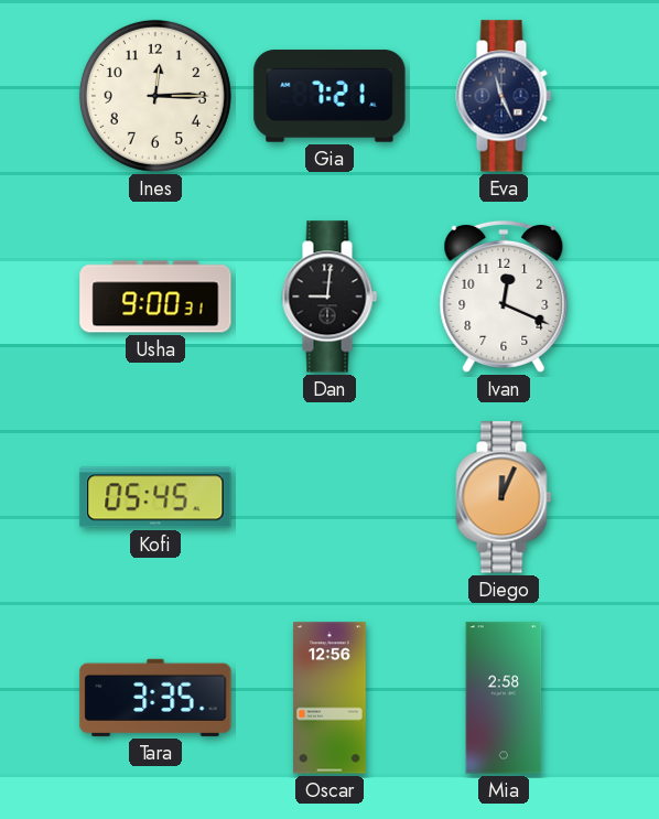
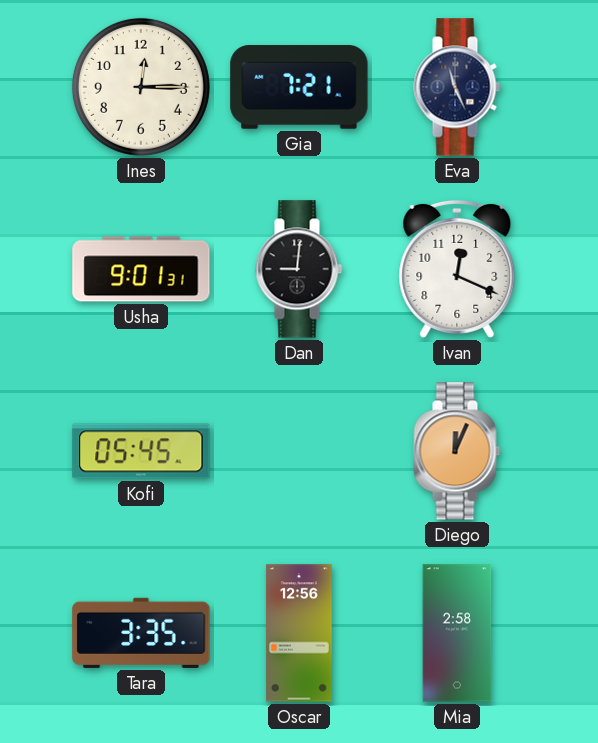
Usha: 9:00 -> 9:01
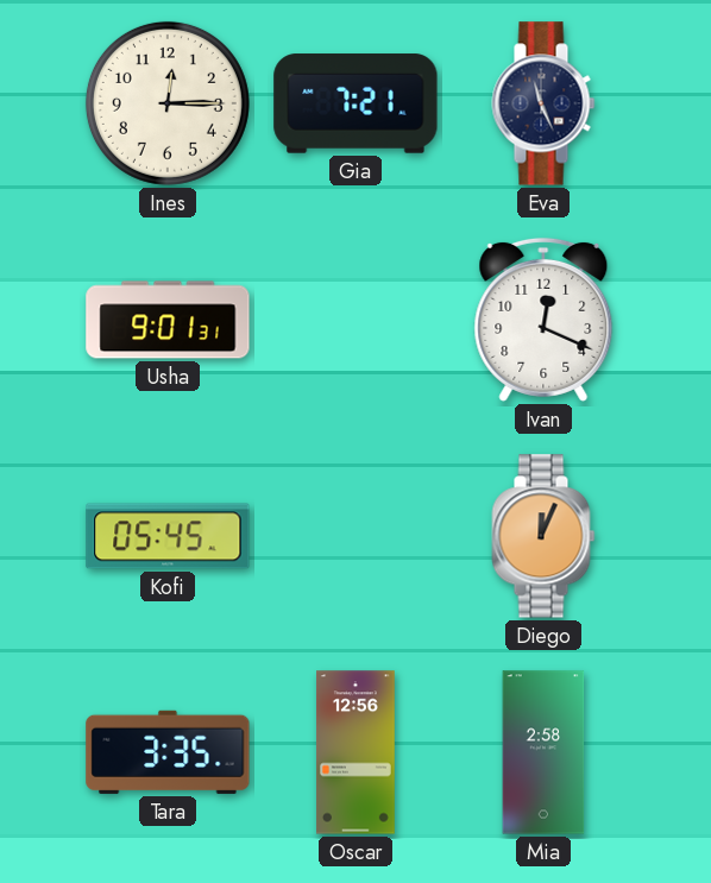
Dan: 9:01 -> none
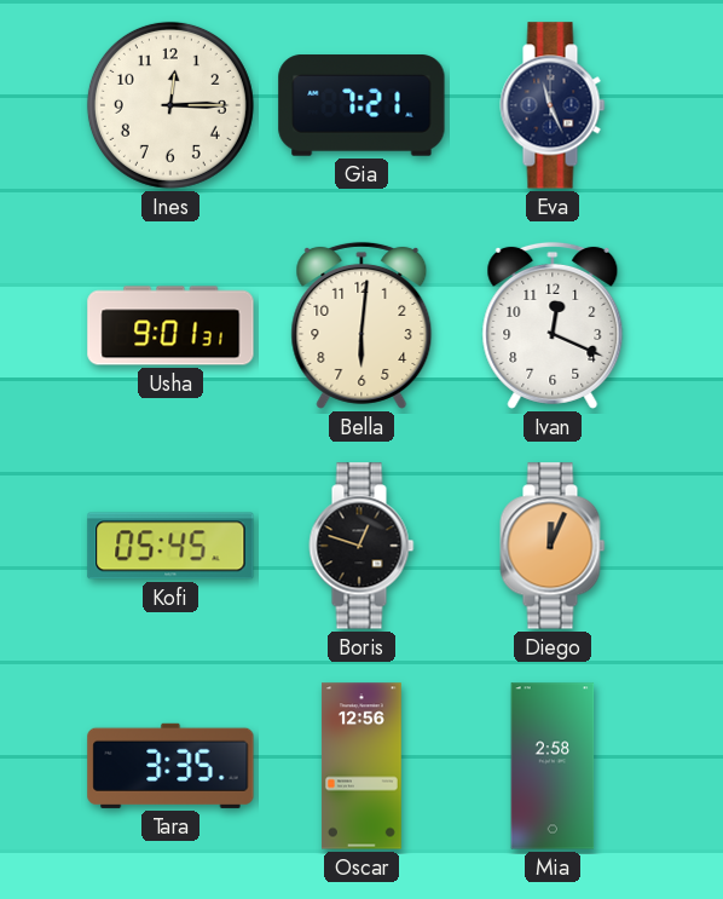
Bella: none -> 6:01
Boris: none -> 12:48
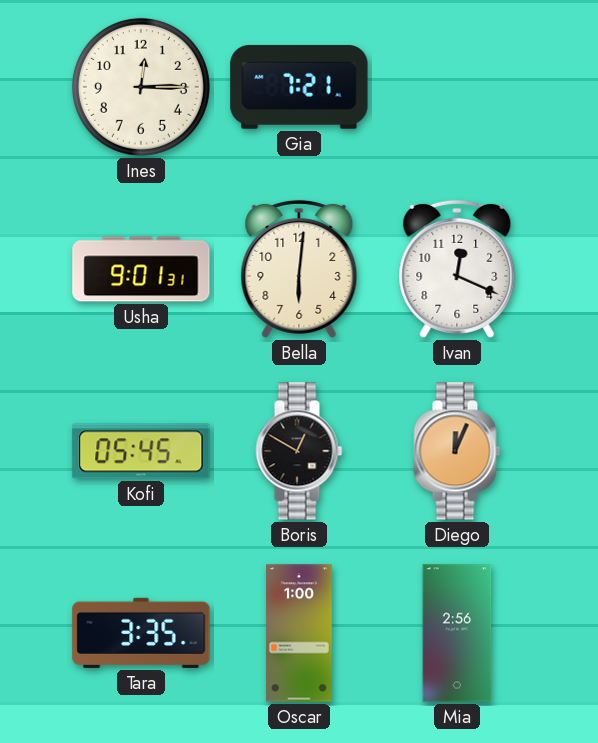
Eva: 11:26 -> none
Boris: 12:48 -> 12:50
Oscar: 12:56 -> 1:00
Mia: 2:58 -> 2:56
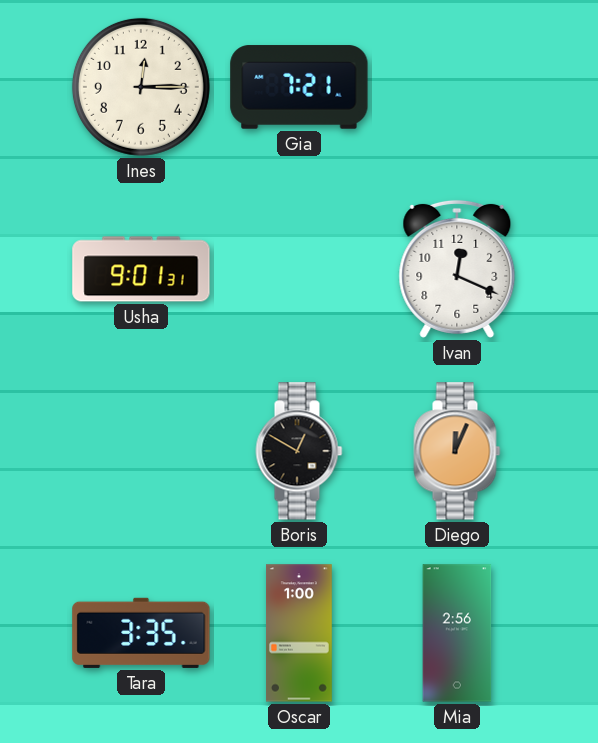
Bella: 6:01 -> none
Kofi: 05:45 -> none
